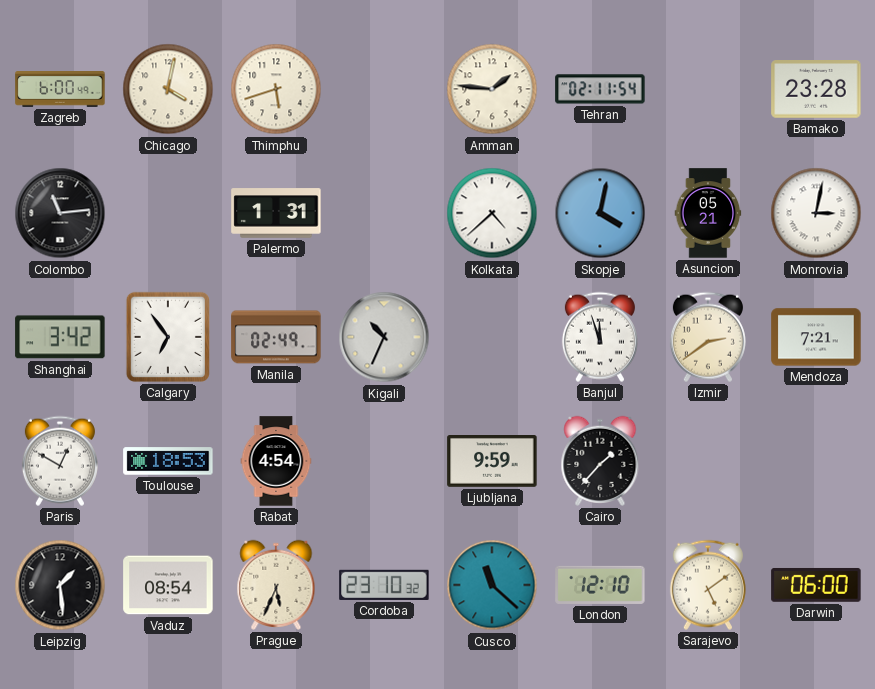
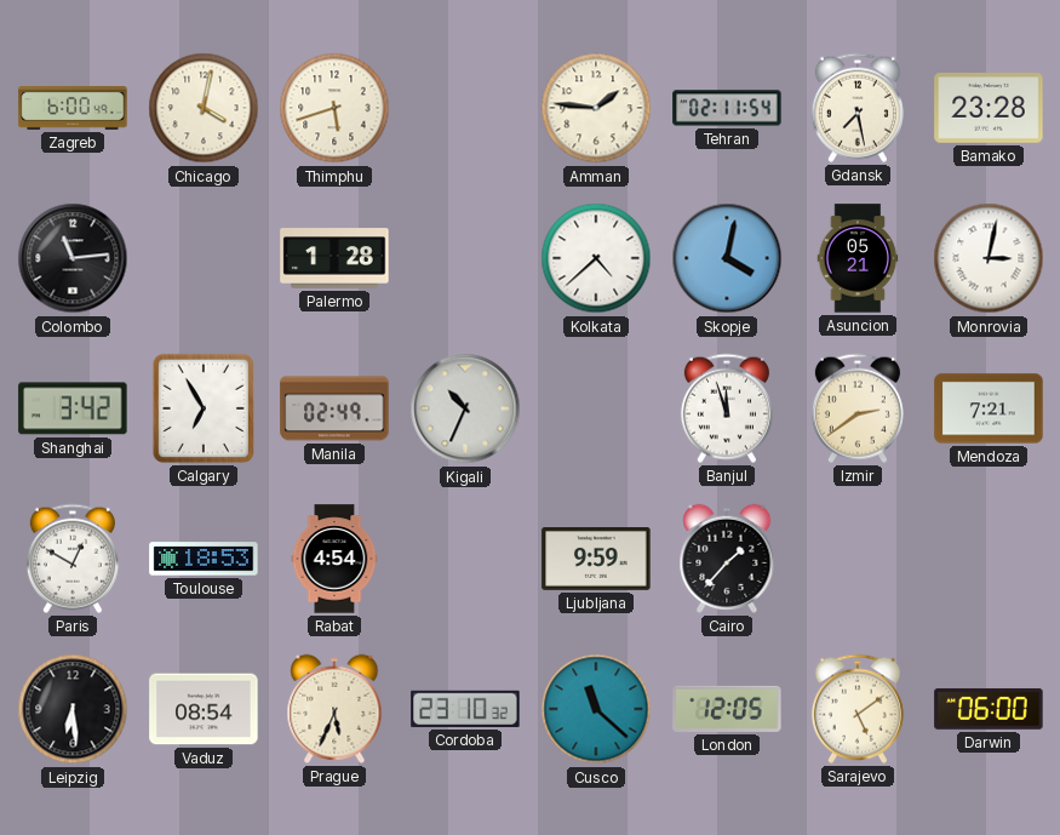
Gdansk: none -> 7:28
Palermo: 1:31 -> 1:28
Calgary: 6:54 -> 6:55
Leipzig: 1:29 -> 6:29
London: 12:10 -> 12:05
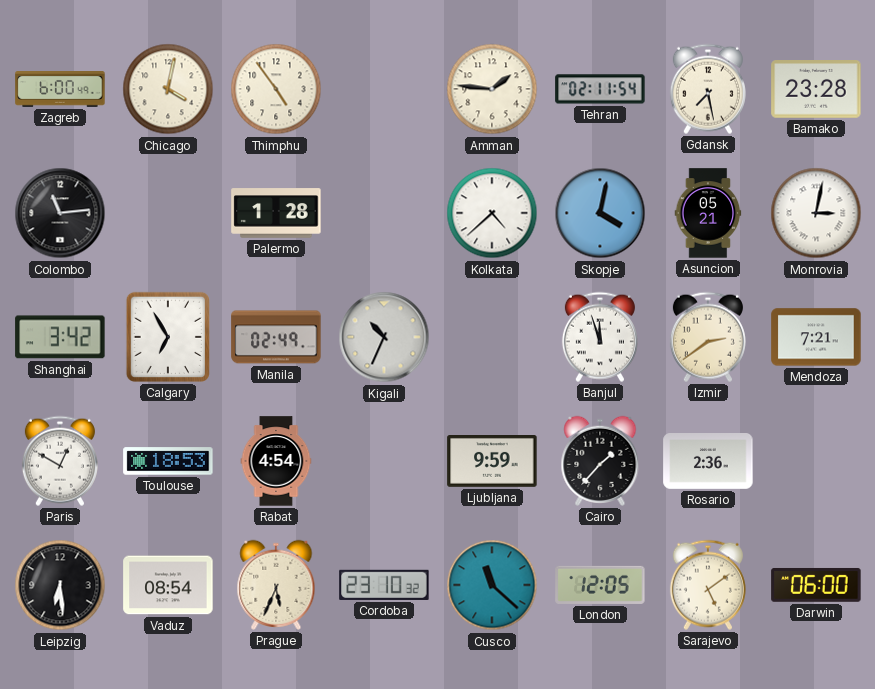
Thimphu: 5:42 -> 4:54
Rosario: none -> 2:36
